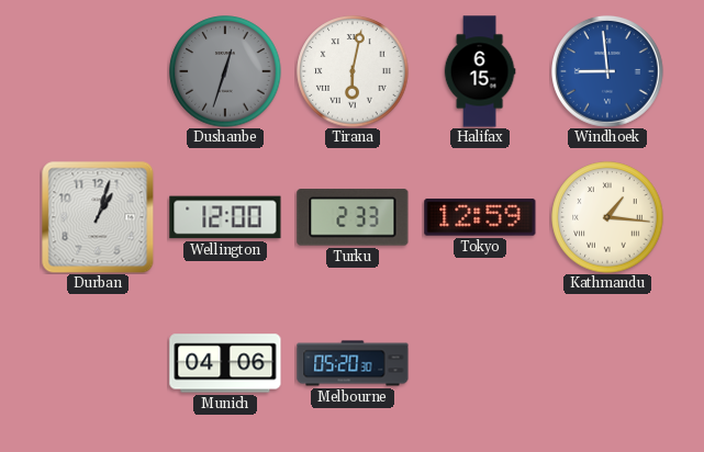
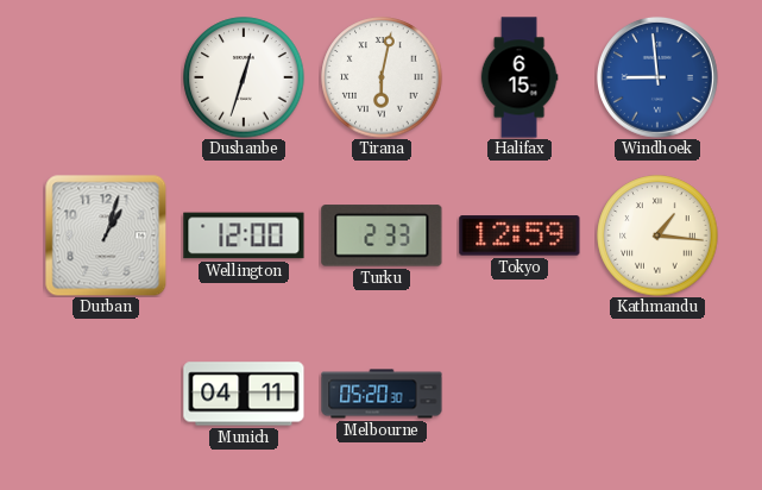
Dushanbe dial: grey -> white
Munich: 04:06 -> 04:11
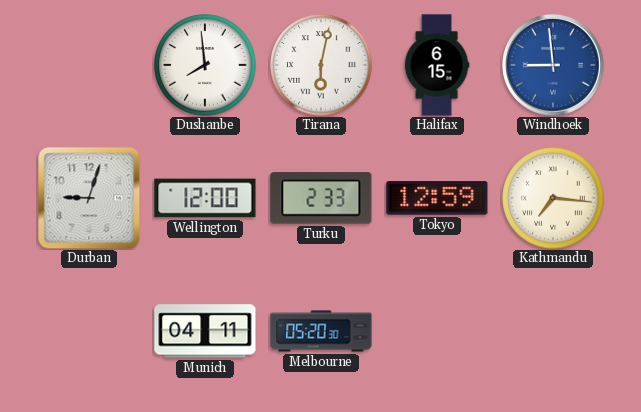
Dushanbe: 12:33 -> 7:59
Durban: 1:03 -> 9:03
Kathmandu: 1:16 -> 7:16
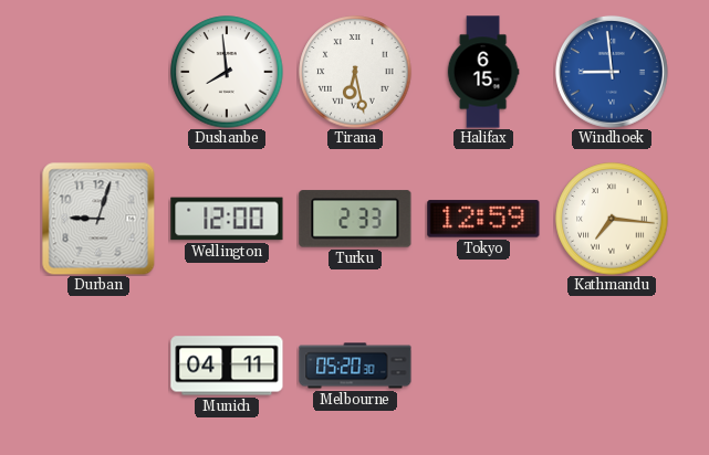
Tirana: 6:02 -> 6:28
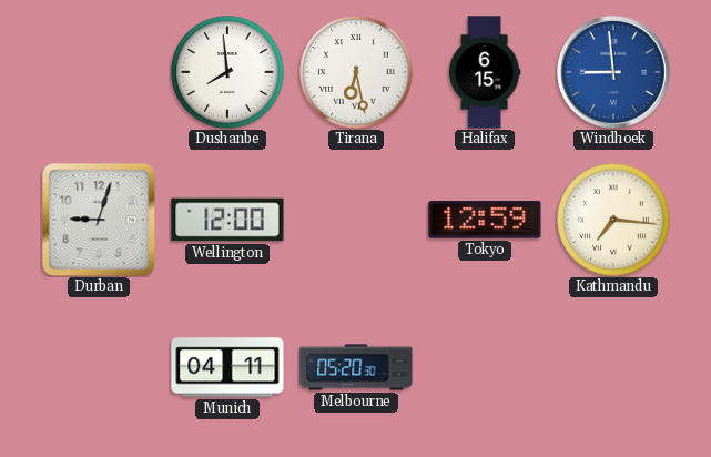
Turku: 2:33 -> none
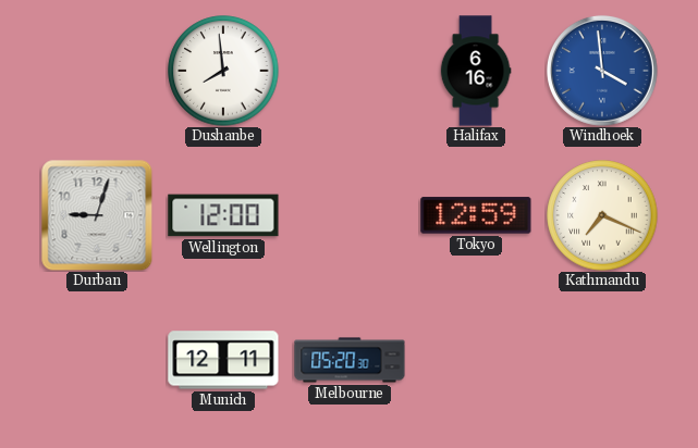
Tirana: 6:28 -> none
Halifax: 6:15 -> 6:16
Windhoek: 8:59 -> 3:59
Kathmandu: 7:16 -> 7:19
Munich: 04:11 -> 12:11
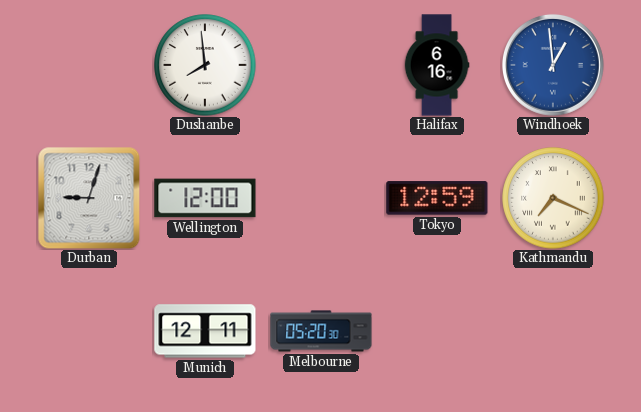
Windhoek: 3:59 -> 12:59
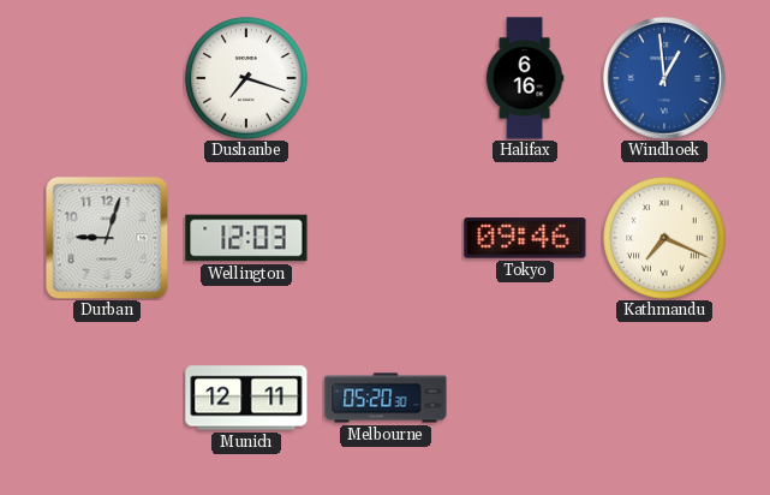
Dushanbe: 7:59 -> 7:18
Wellington: 12:00 -> 12:03
Tokyo: 12:59 -> 09:46
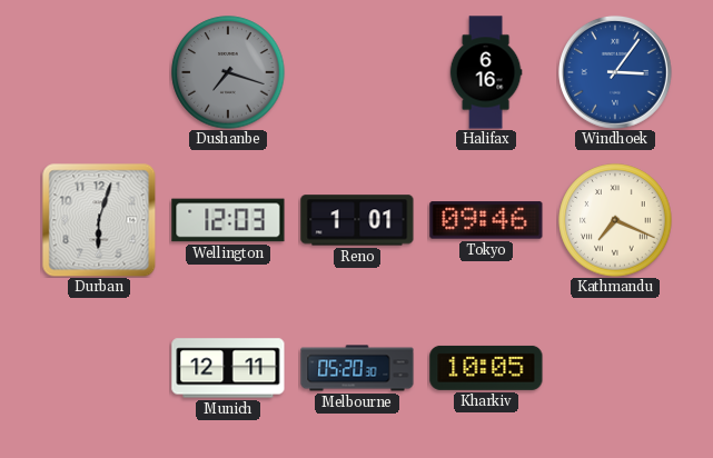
Dushanbe dial: white -> grey
Windhoek: 12:59 -> 3:06
Durban: 9:03 -> 6:03
Reno: none -> 1:01
Kharkiv: none -> 10:05
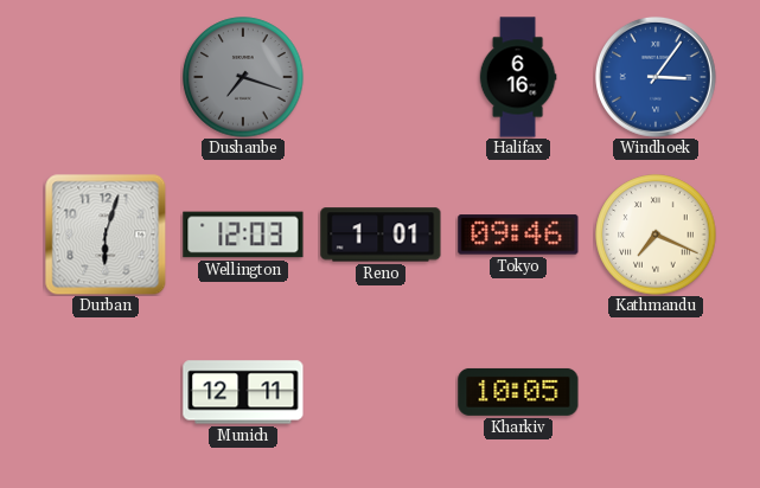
Melbourne: 05:20 -> none
